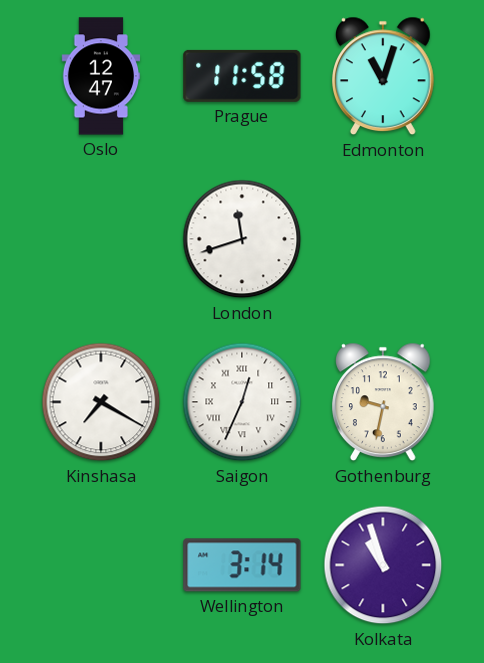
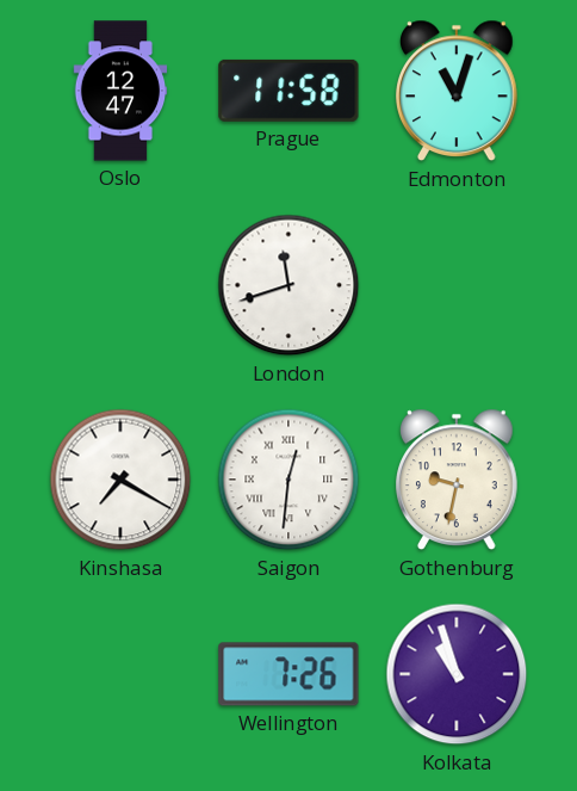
Saigon: 12:34 -> 12:31
Wellington: 3:14 -> 7:26
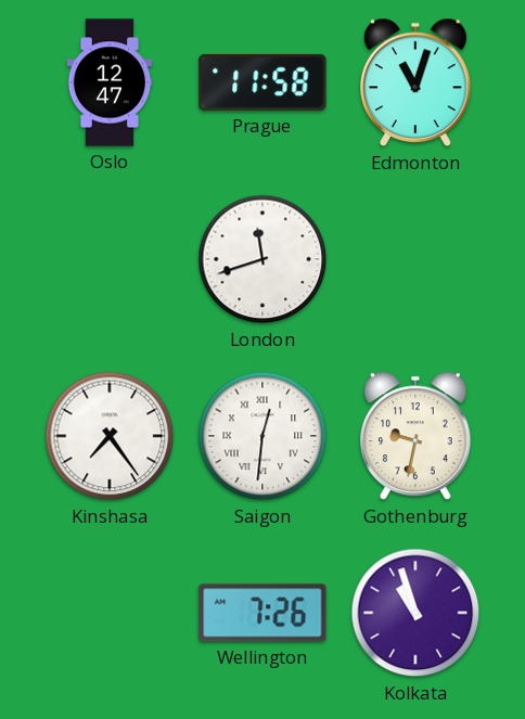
Kinshasa: 7:20 -> 7:24
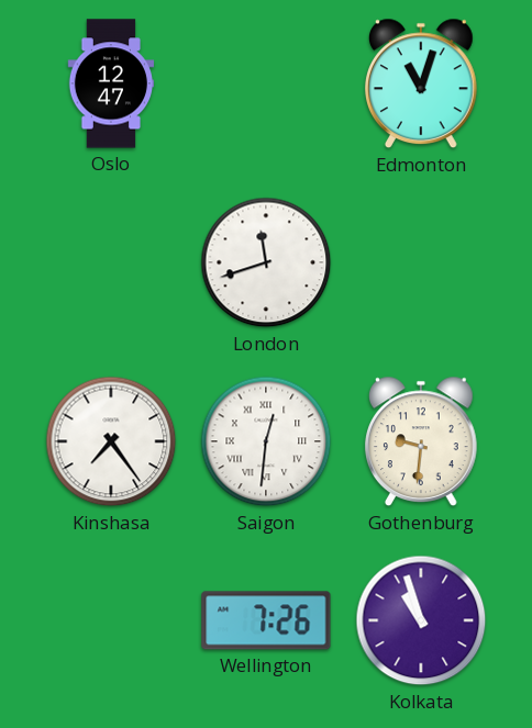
Prague: 11:58 -> none
Gothenburg: 9:32 -> 9:31
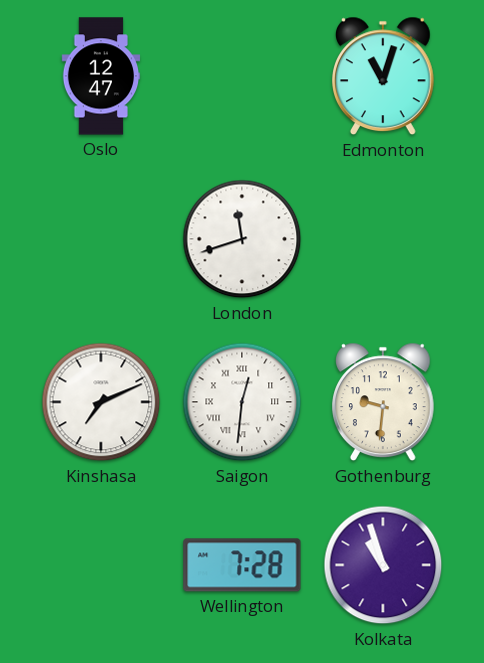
Kinshasa: 7:24 -> 7:11
Wellington: 7:26 -> 7:28
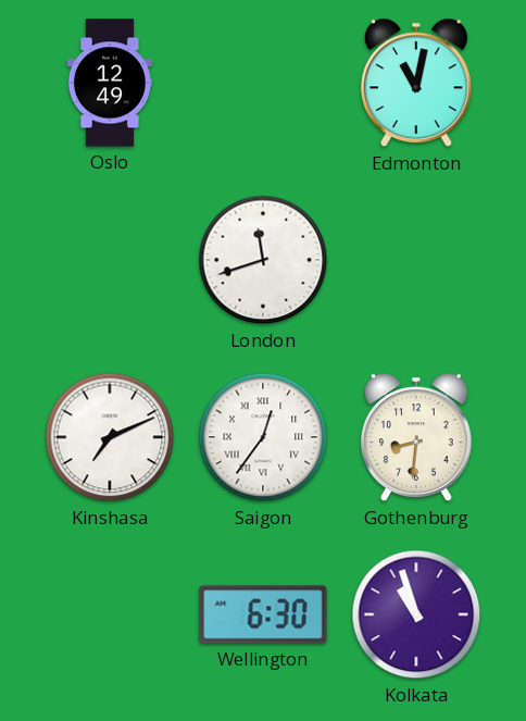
Oslo: 12:47 -> 12:49
Edmonton: 11:03 -> 11:02
Saigon: 12:31 -> 12:36
Gothenburg: 9:31 -> 8:31
Wellington: 7:28 -> 6:30
